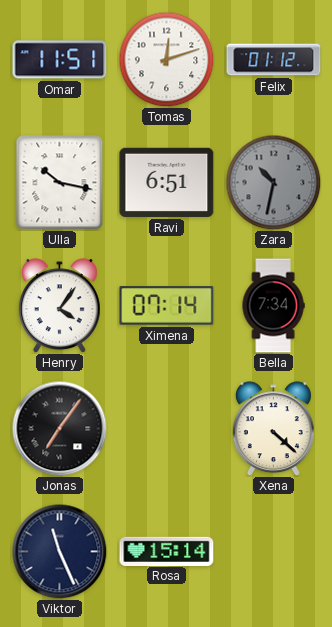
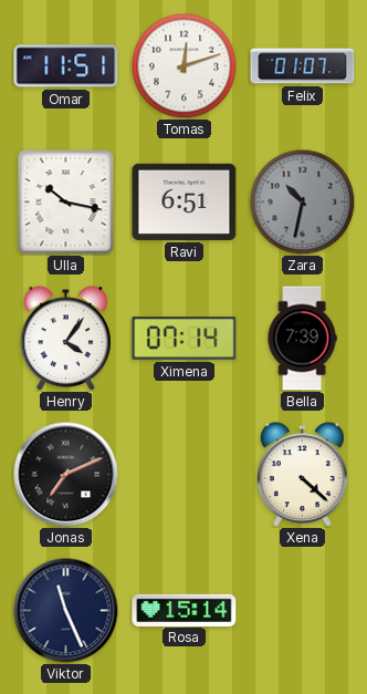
Felix: 01:12 -> 01:07
Bella: 7:34 -> 7:39
Jonas: 7:06 -> 7:11
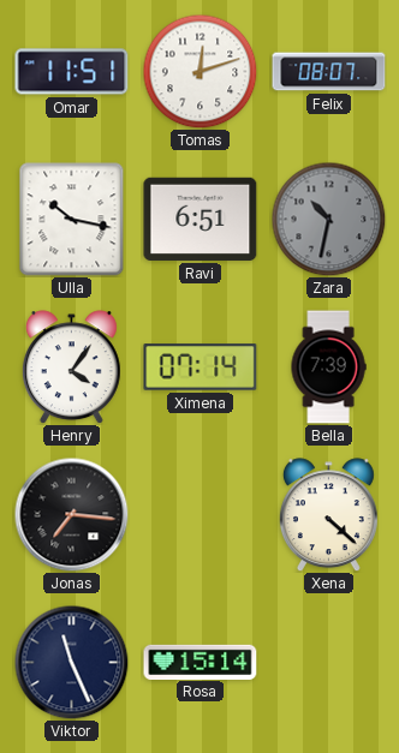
Felix: 01:07 -> 08:07
Jonas: 7:11 -> 7:16
